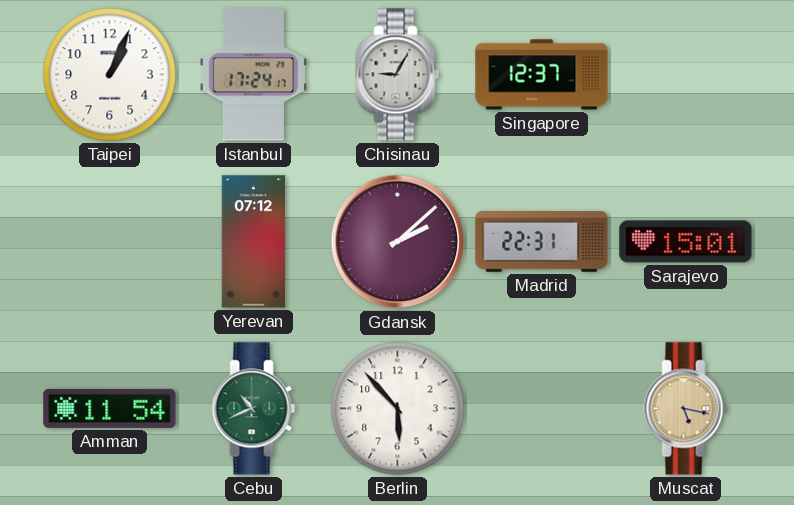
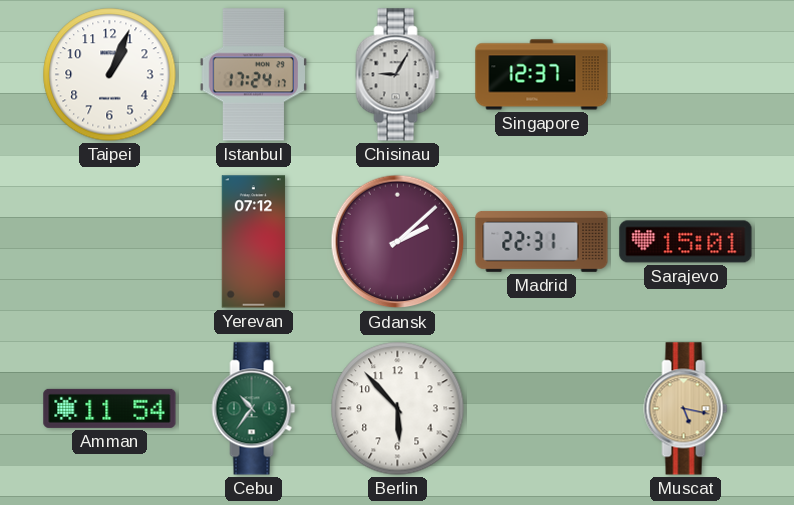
Cebu: 10:41 -> 10:36
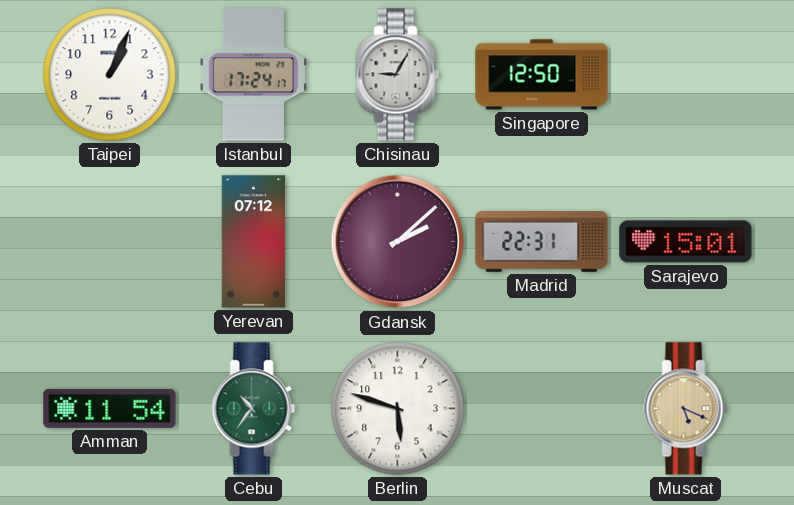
Singapore: 12:37 -> 12:50
Berlin: 5:53 -> 5:48
Muscat: 5:17 -> 5:19
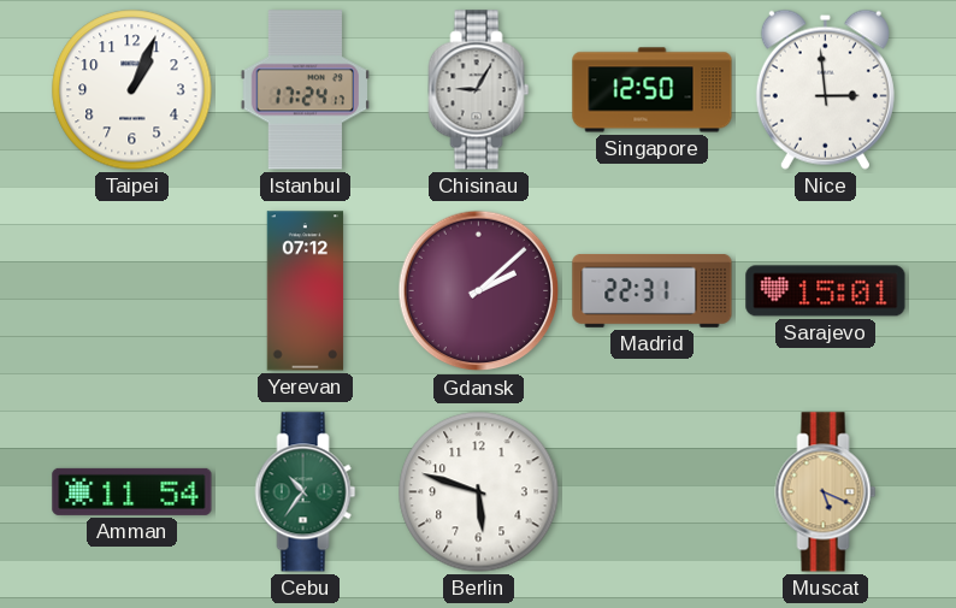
Nice: none -> 2:59
